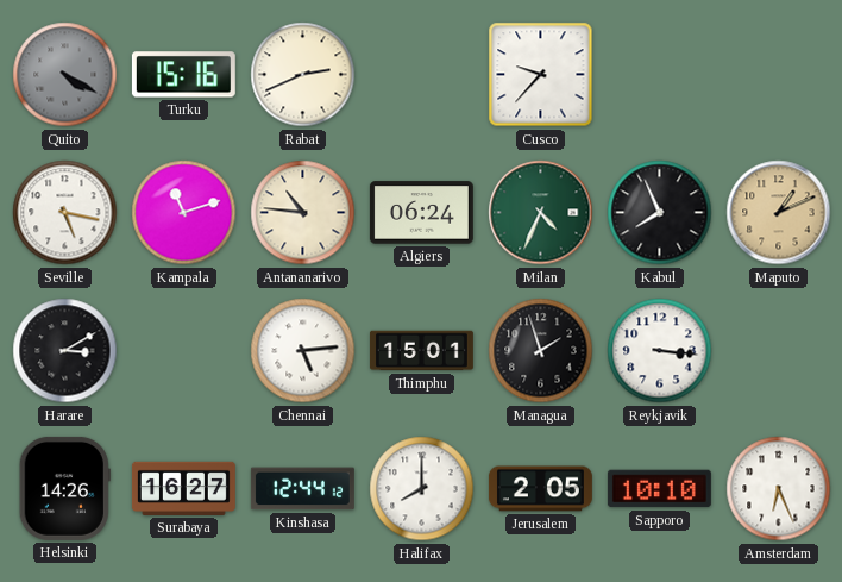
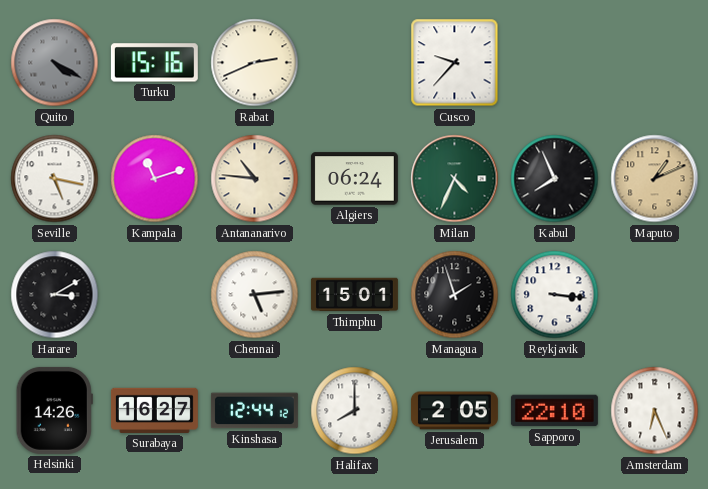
Sapporo: 10:10 -> 22:10
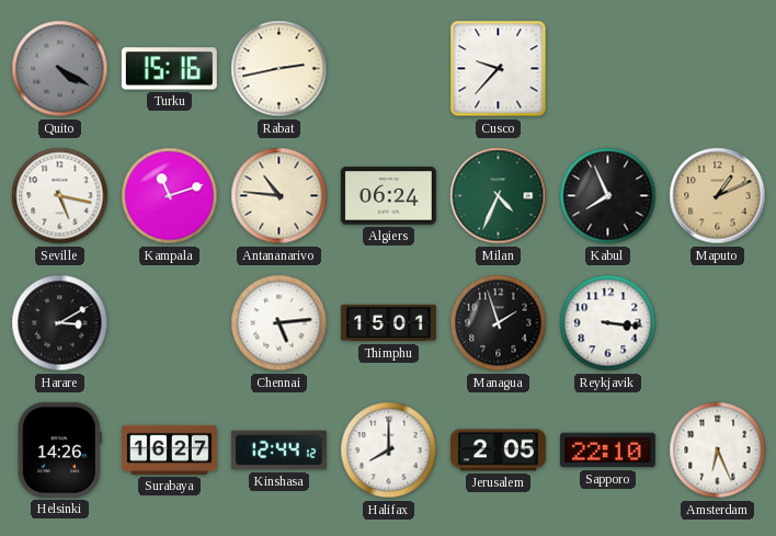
Rabat: 2:41 -> 2:43
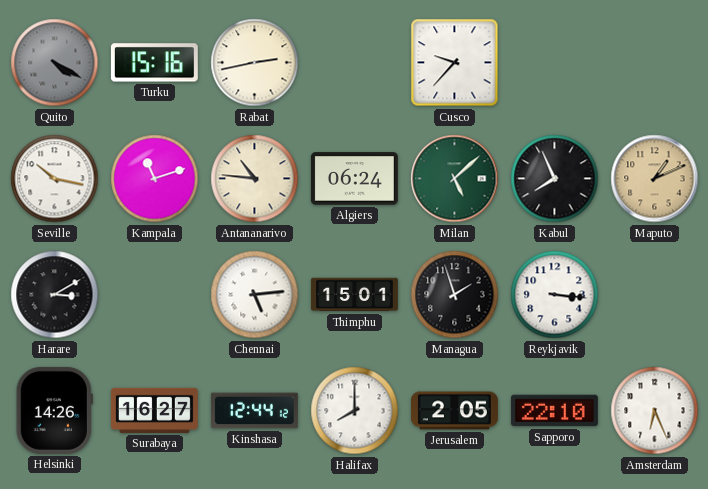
Seville: 5:17 -> 10:17
Milan: 4:34 -> 5:08
